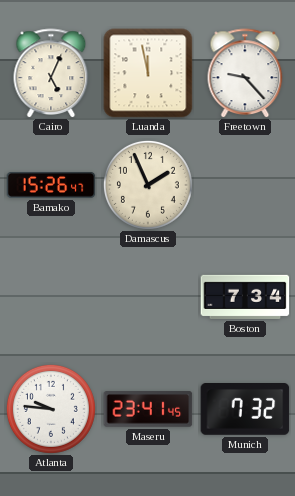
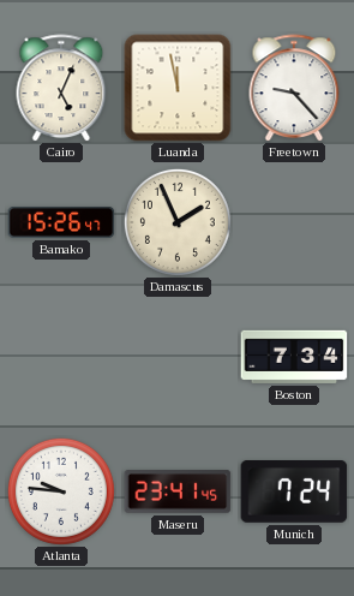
Munich: 7:32 -> 7:24
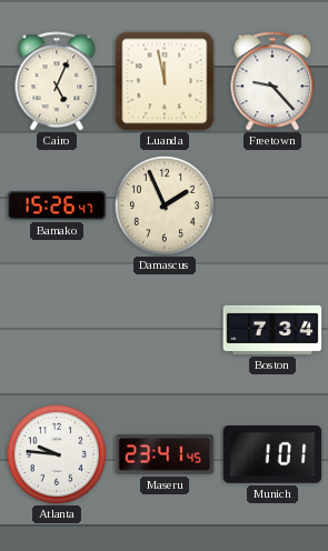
Munich: 7:24 -> 1:01
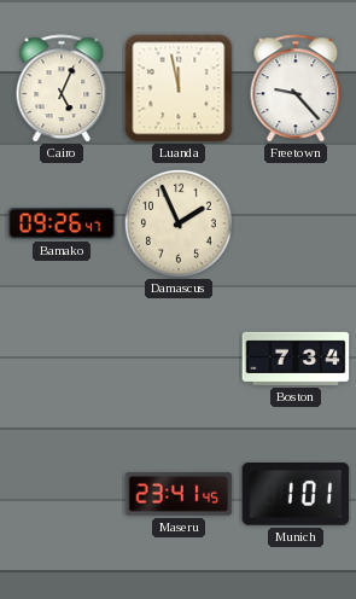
Bamako: 15:26 -> 09:26
Atlanta: 9:46 -> none
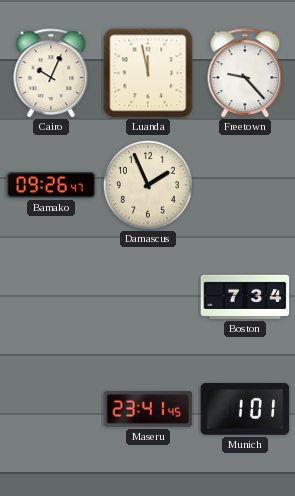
Cairo: 5:04 -> 10:04
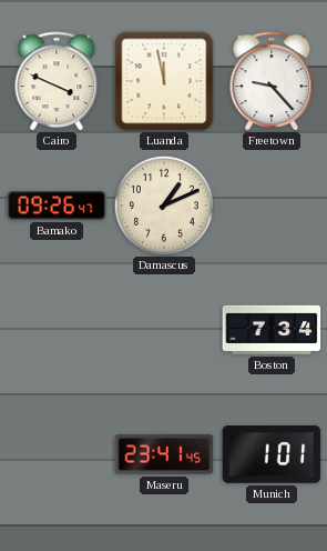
Cairo: 10:04 -> 3:49
Damascus: 1:56 -> 1:11
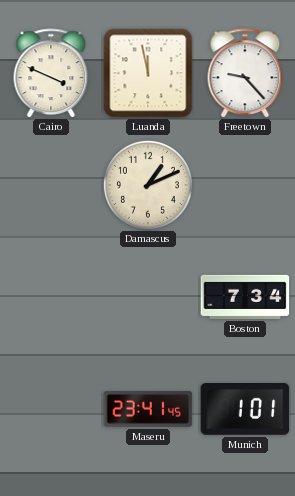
Bamako: 09:26 -> none
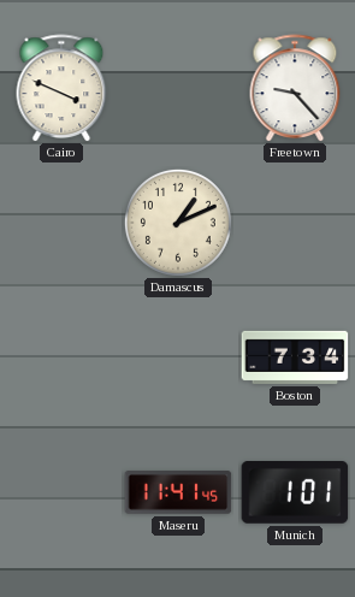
Luanda: 11:58 -> none
Maseru: 23:41 -> 11:41
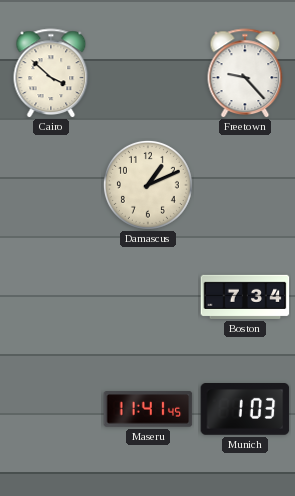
Cairo: 3:49 -> 3:52
Munich: 1:01 -> 1:03
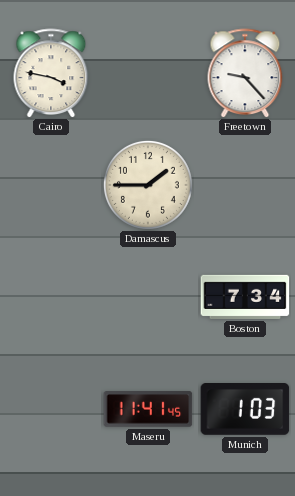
Cairo: 3:52 -> 3:47
Damascus: 1:11 -> 1:45
